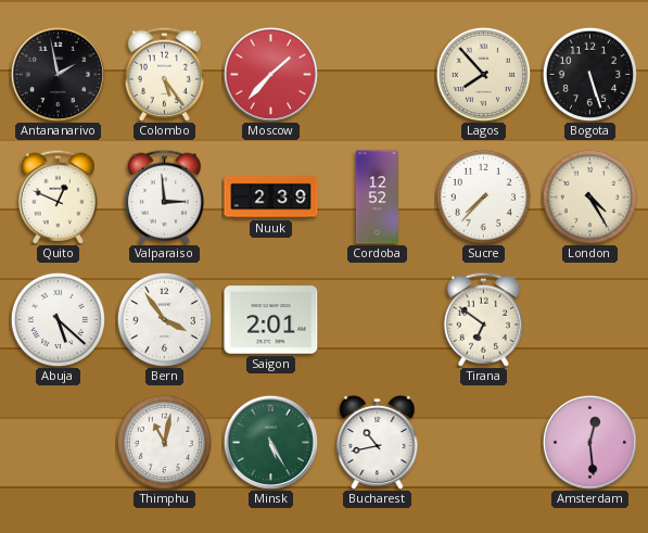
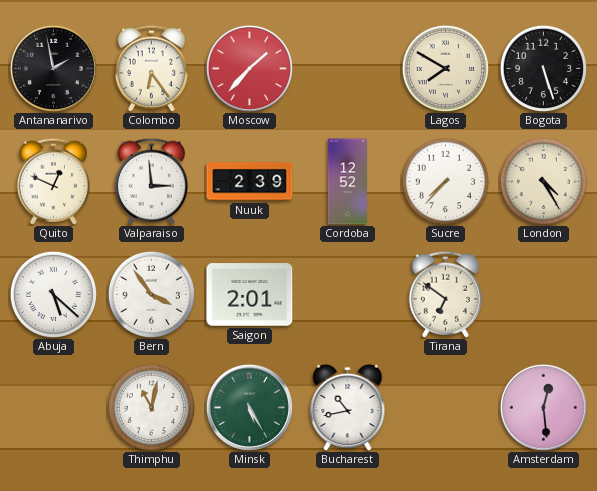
Colombo: 5:24 -> 6:24
Lagos: 7:53 -> 7:50
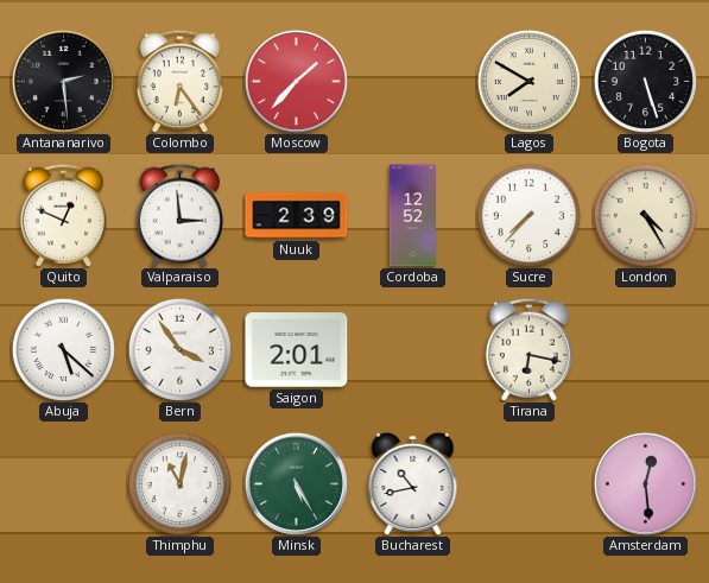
Antananarivo: 1:58 -> 2:29
Tirana: 6:51 -> 6:17
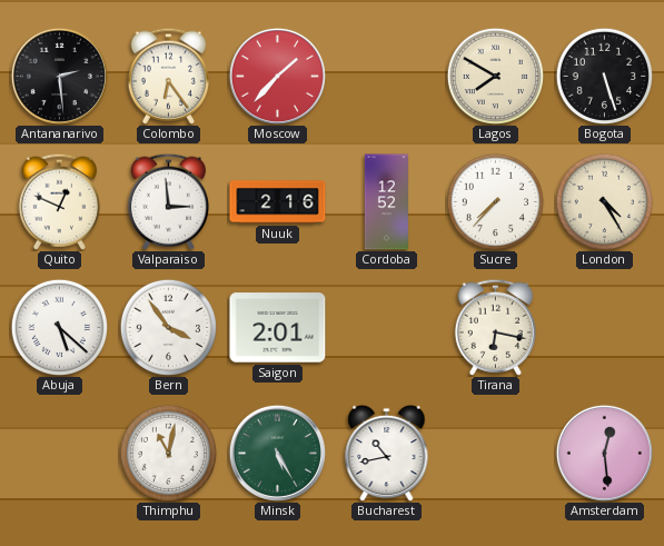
Nuuk: 2:39 -> 2:16
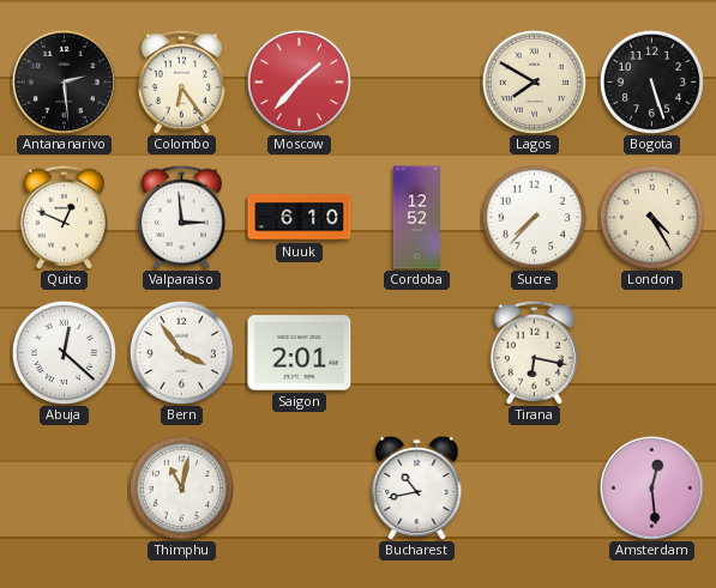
Nuuk: 2:16 -> 6:10
Abuja: 5:22 -> 12:22
Minsk: 5:25 -> none
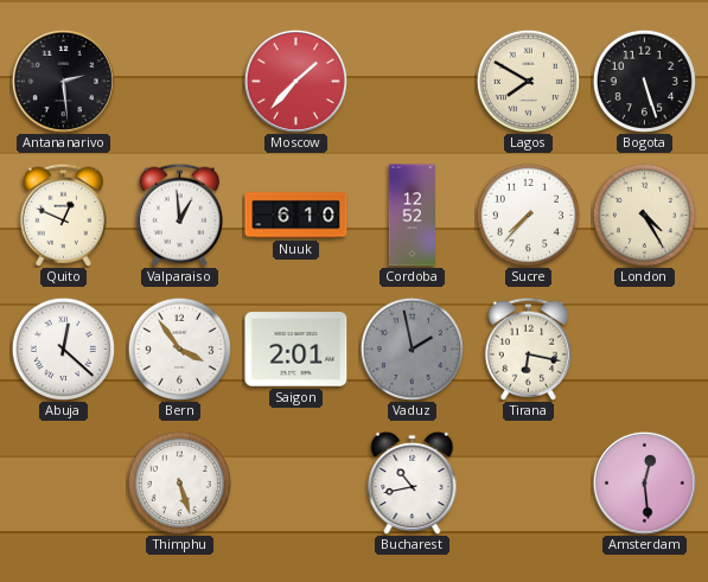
Colombo: 6:24 -> none
Valparaiso: 2:59 -> 12:59
Vaduz: none -> 1:58
Thimphu: 11:02 -> 5:27
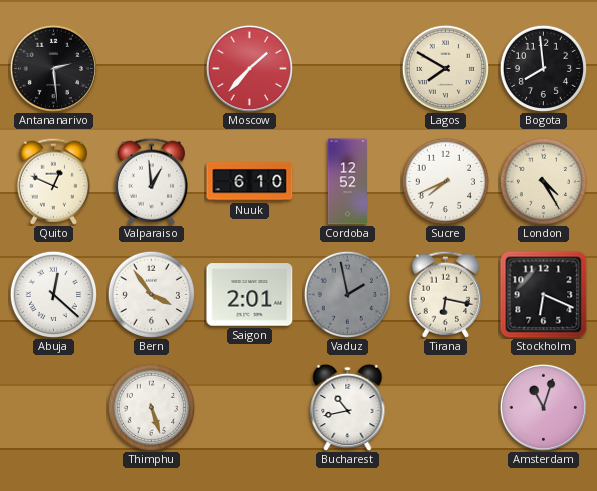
Bogota: 5:27 -> 7:59
Sucre: 7:37 -> 7:41
Stockholm: none -> 6:19
Amsterdam: 12:29 -> 11:03
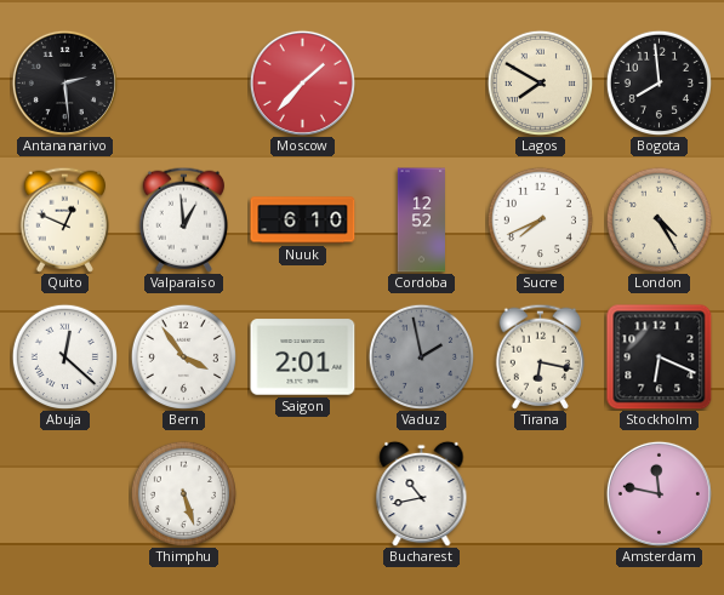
Amsterdam: 11:03 -> 11:47
